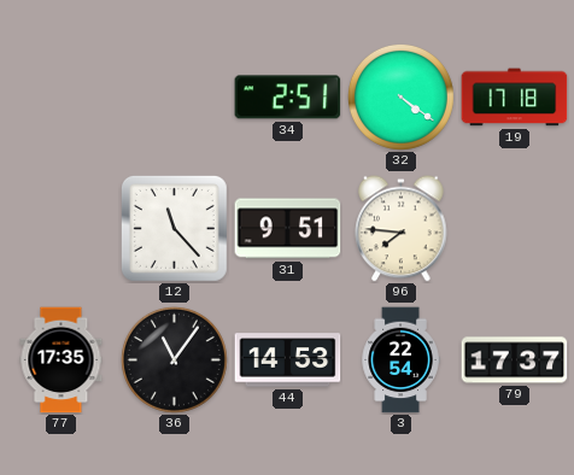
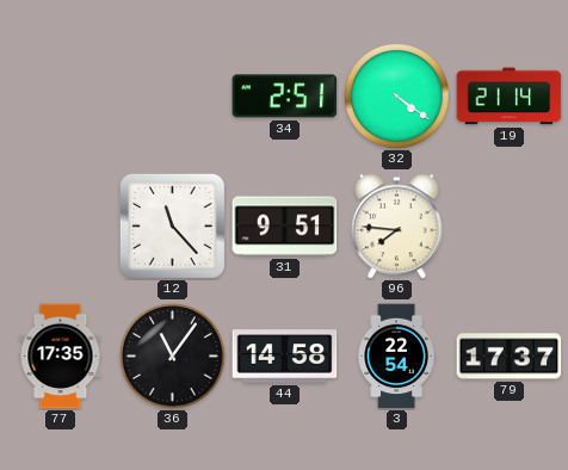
19: 17:18 -> 21:14
44: 14:53 -> 14:58
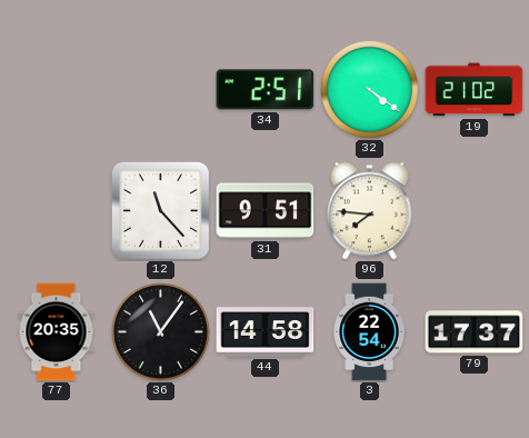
19: 21:14 -> 21:02
77: 17:35 -> 20:35
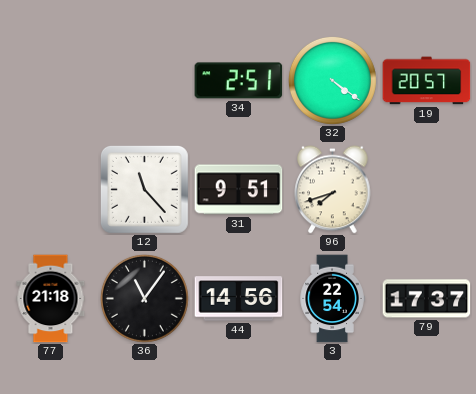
19: 21:02 -> 20:57
96: 7:46 -> 7:42
77: 20:35 -> 21:18
44: 14:58 -> 14:56
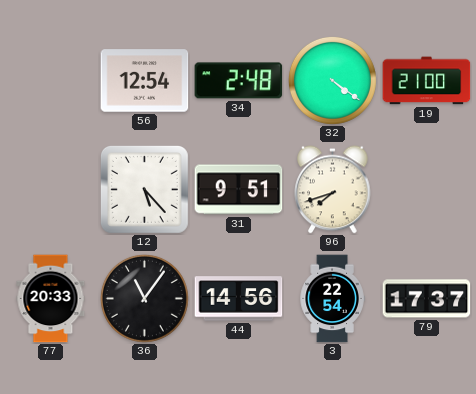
56: none -> 12:54
34: 2:51 -> 2:48
19: 20:57 -> 21:00
12: 11:23 -> 5:23
77: 21:18 -> 20:33
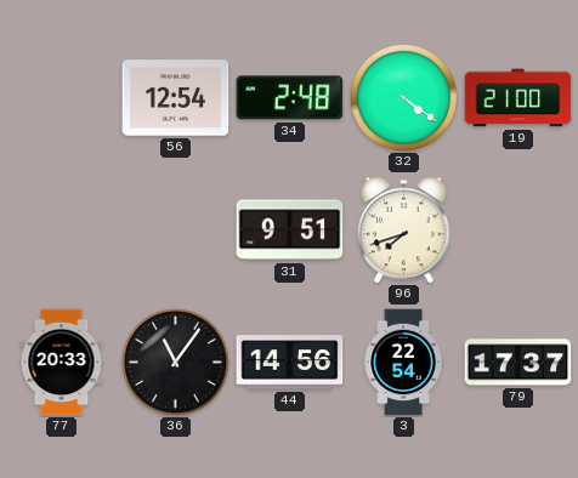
12: 5:23 -> none
